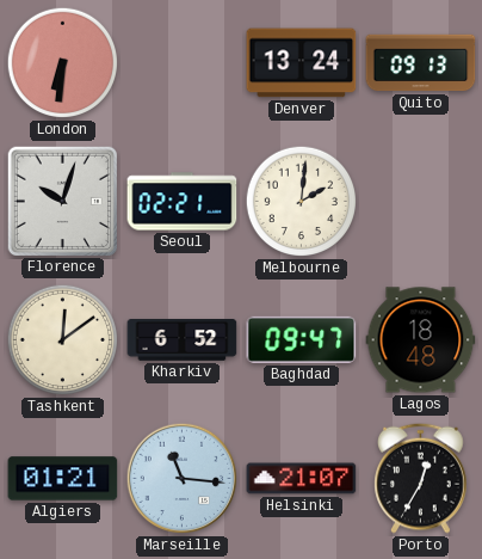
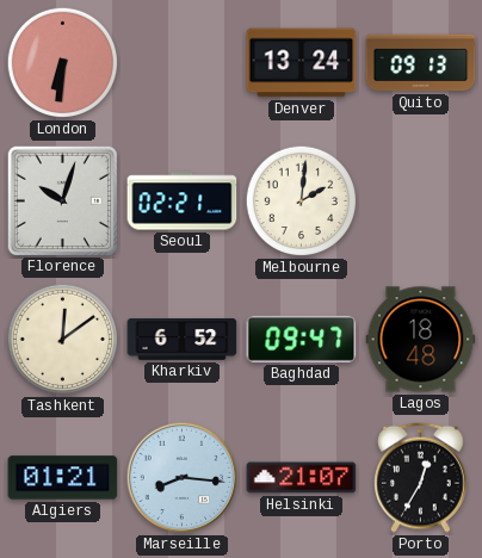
Marseille: 11:16 -> 8:16
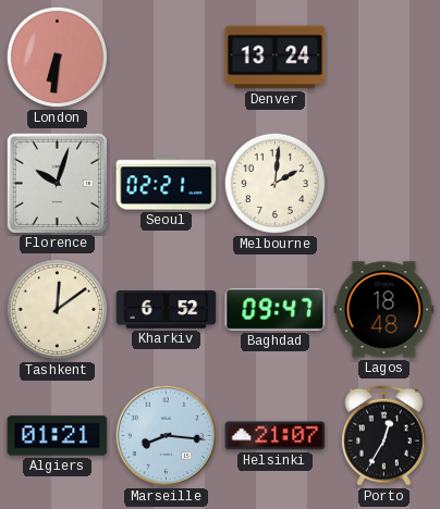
Quito: 09:13 -> none
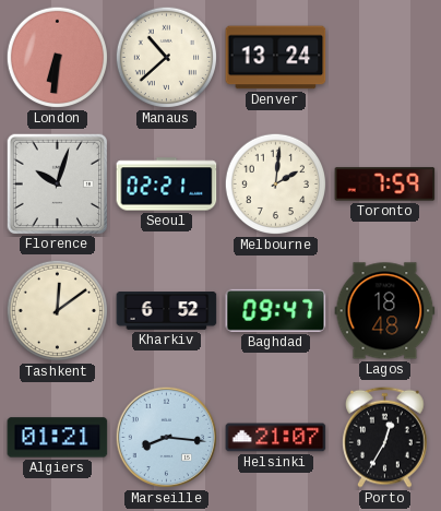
Manaus: none -> 10:38
Toronto: none -> 7:59
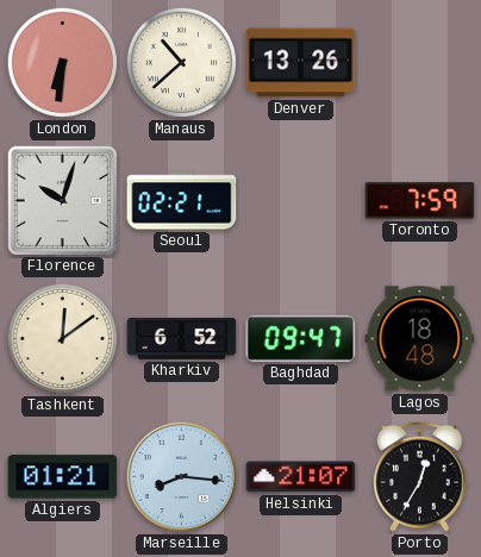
Denver: 13:24 -> 13:26
Melbourne: 2:01 -> none
